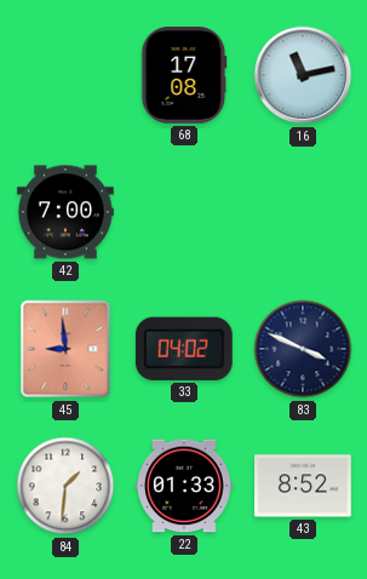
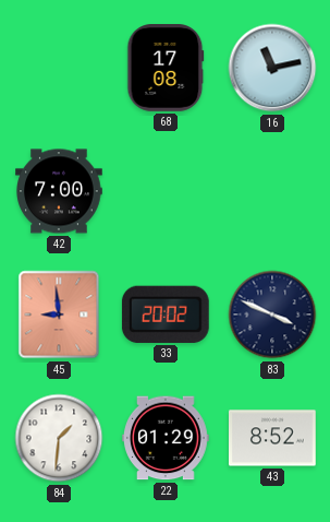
33: 04:02 -> 20:02
22: 01:33 -> 01:29
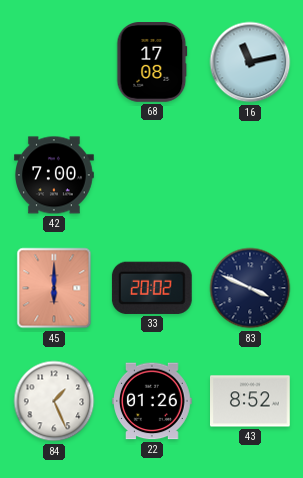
45: 8:59 -> 6:00
84: 1:31 -> 1:26
22: 01:29 -> 01:26
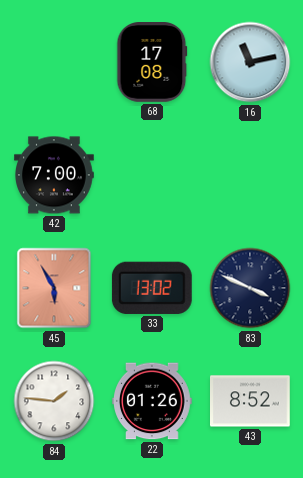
45: 6:00 -> 5:55
33: 20:02 -> 13:02
84: 1:26 -> 1:46
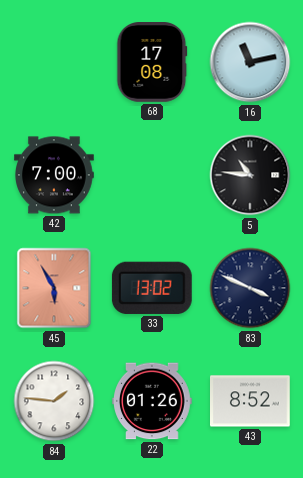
5: none -> 10:46
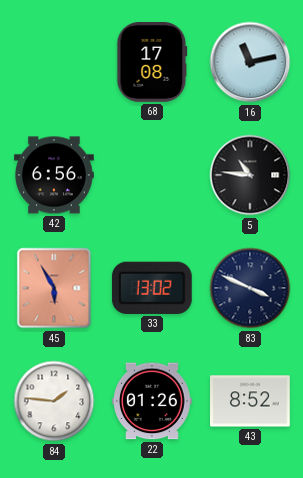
42: 7:00 -> 6:56
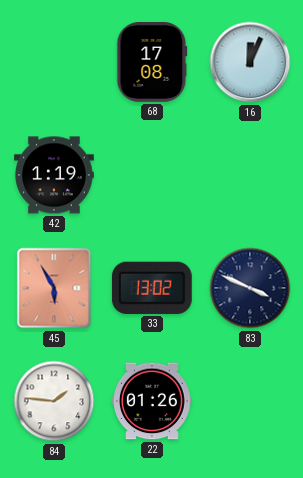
16: 11:13 -> 12:04
42: 6:56 -> 1:19
5: 10:46 -> none
43: 8:52 -> none
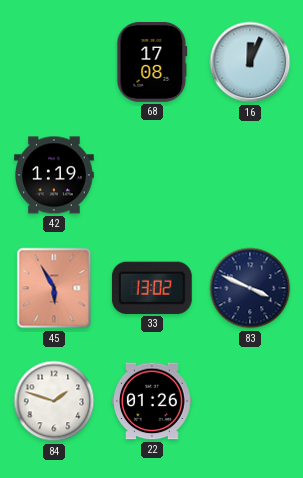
84: 1:46 -> 1:48
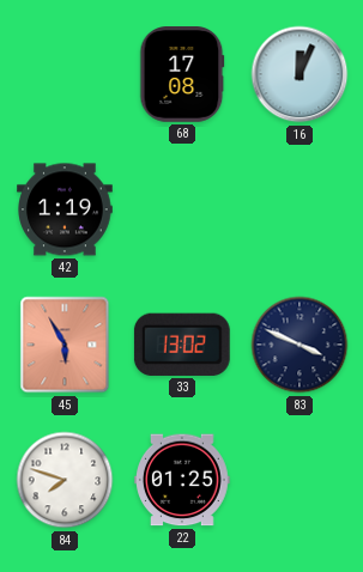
84: 1:48 -> 7:48
22: 01:26 -> 01:25
